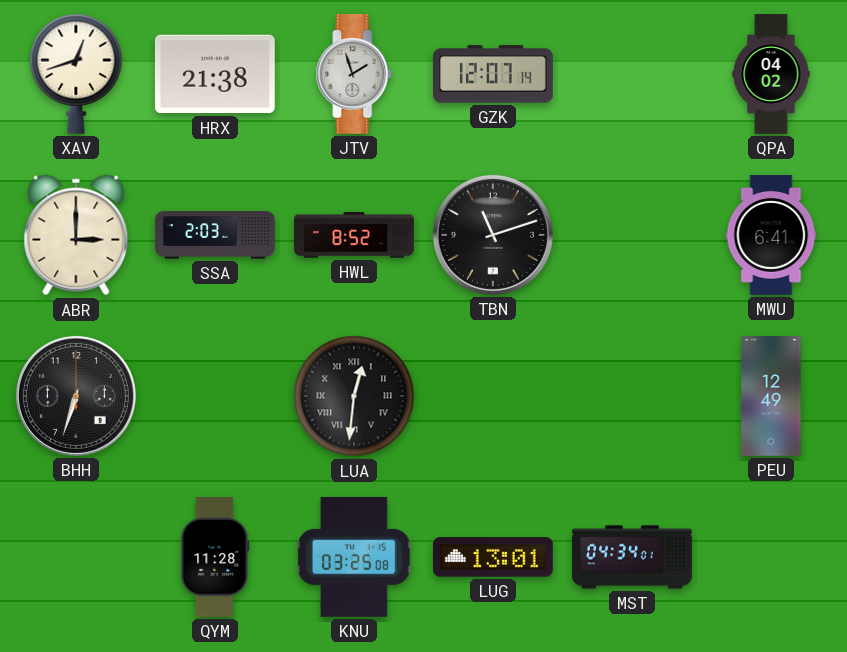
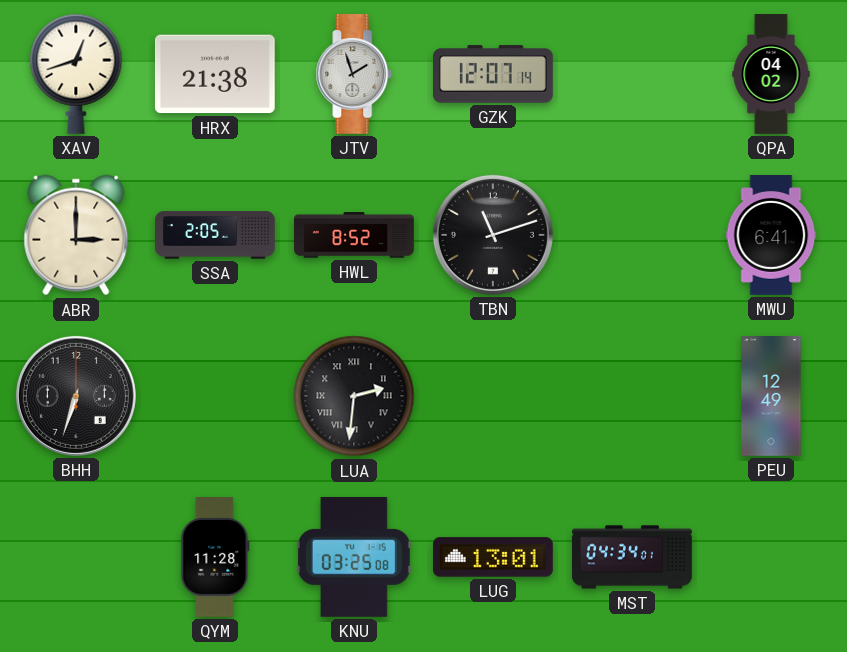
SSA: 2:03 -> 2:05
LUA: 12:31 -> 2:31
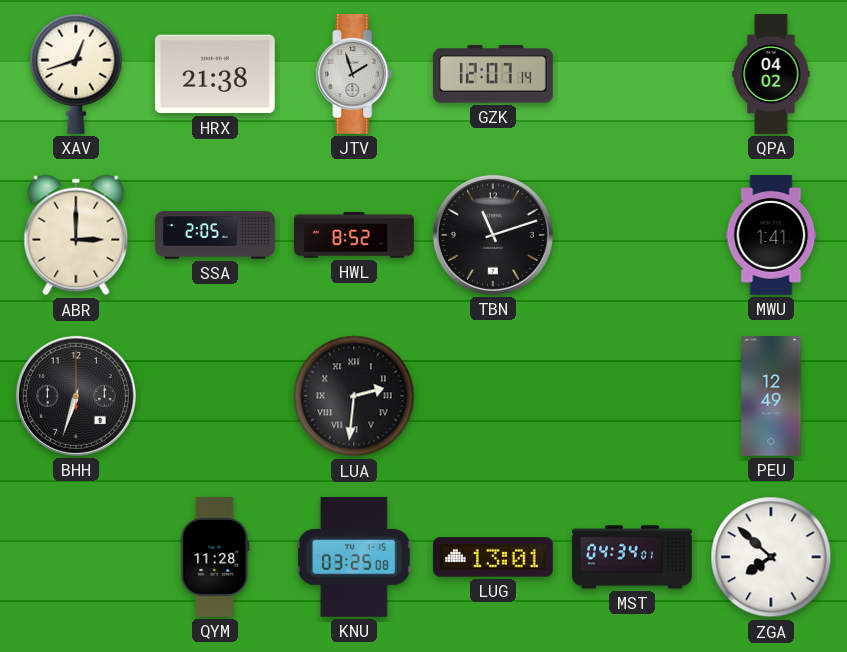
MWU: 6:41 -> 1:41
ZGA: none -> 7:52
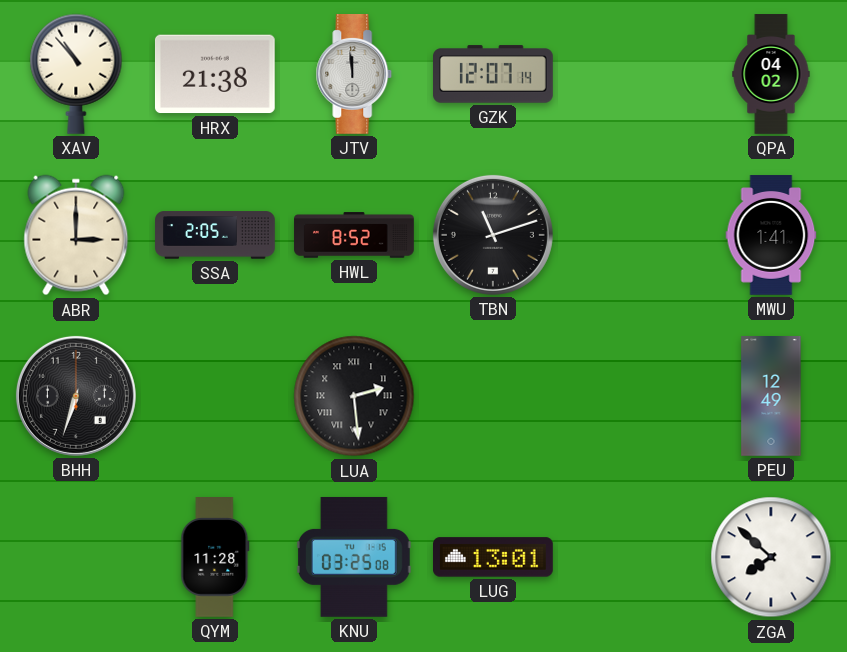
XAV: 12:42 -> 10:53
JTV: 1:57 -> 11:59
LUA: 2:31 -> 2:29
MST: 04:34 -> none
